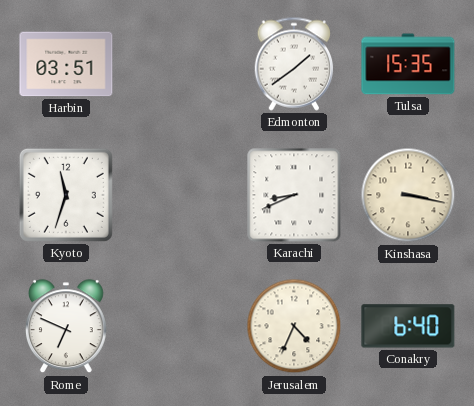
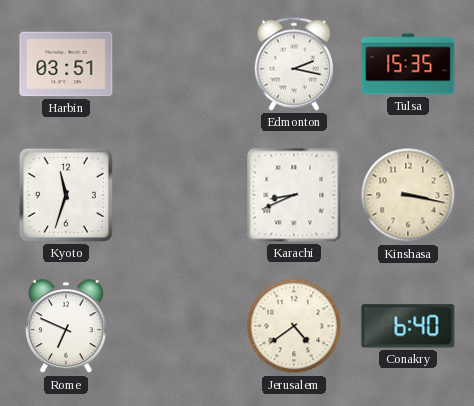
Edmonton: 1:39 -> 2:17
Jerusalem: 4:34 -> 4:39
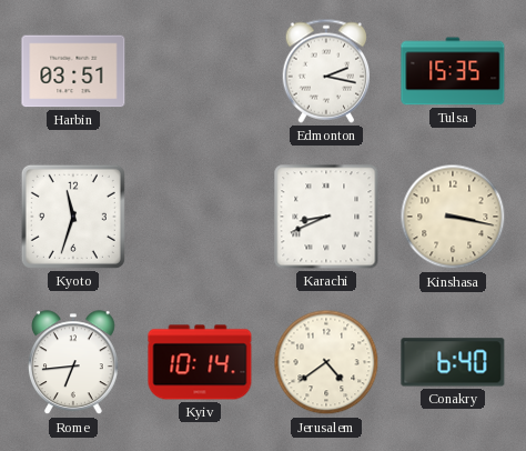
Rome: 6:49 -> 6:44
Kyiv: none -> 10:14
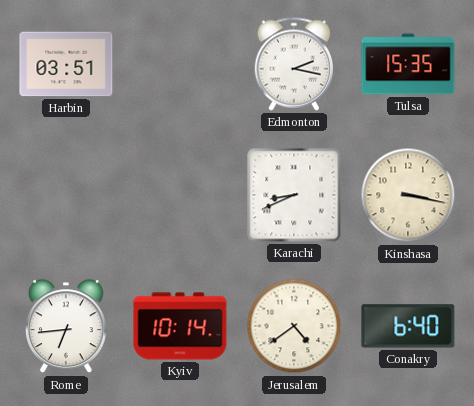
Kyoto: 11:33 -> none
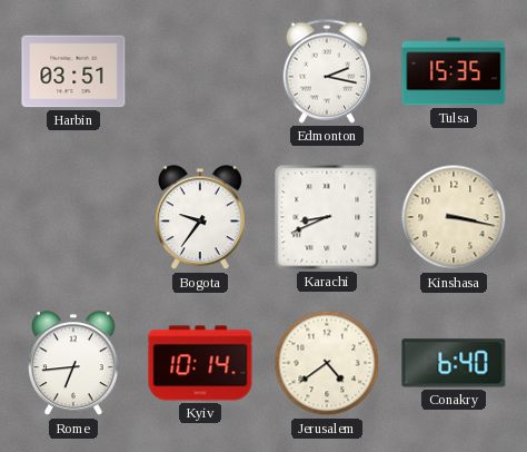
Bogota: none -> 9:36
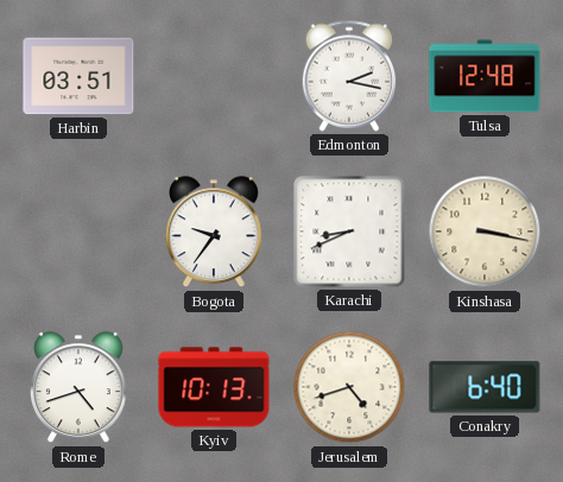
Tulsa: 15:35 -> 12:48
Rome: 6:44 -> 4:42
Kyiv: 10:14 -> 10:13
Jerusalem: 4:39 -> 4:42
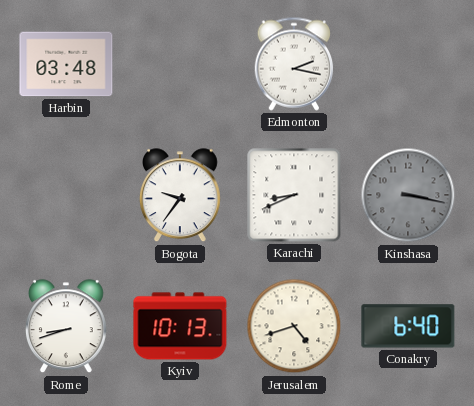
Harbin: 03:51 -> 03:48
Tulsa: 12:48 -> none
Kinshasa dial: cream -> grey
Rome: 4:42 -> 8:42
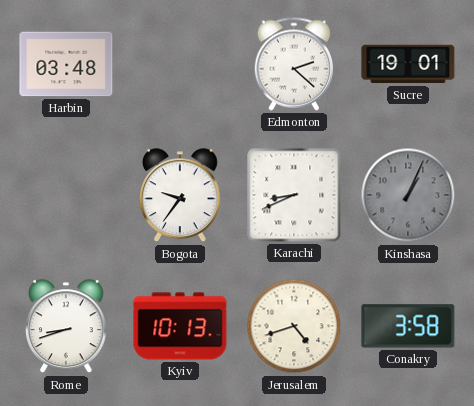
Edmonton: 2:17 -> 2:22
Sucre: none -> 19:01
Kinshasa: 3:17 -> 1:04
Conakry: 6:40 -> 3:58
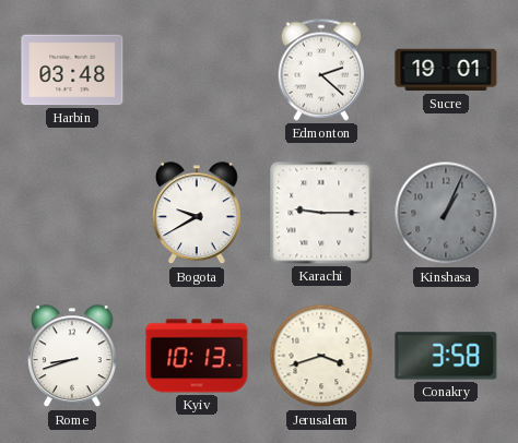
Bogota: 9:36 -> 9:40
Karachi: 8:41 -> 9:15
Jerusalem: 4:42 -> 3:42
